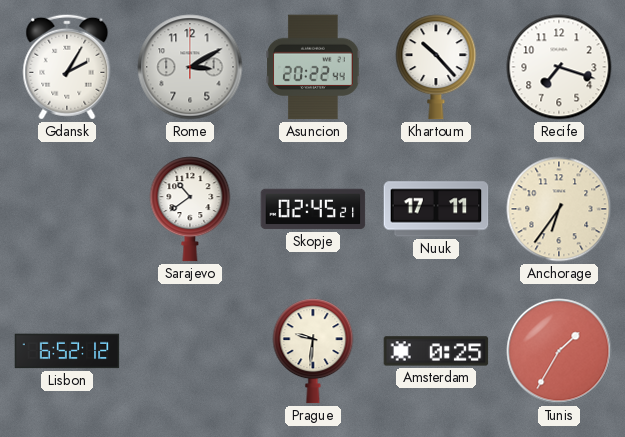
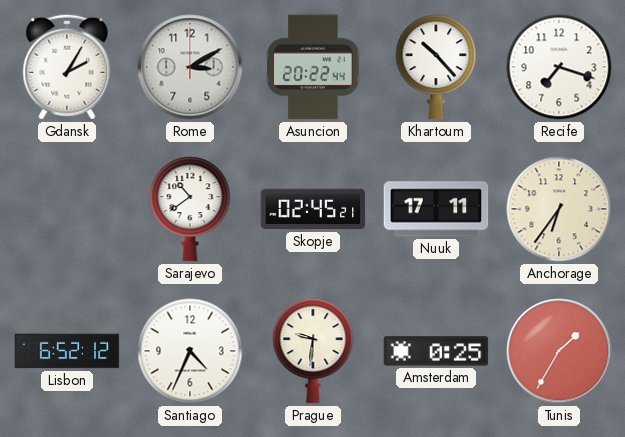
Santiago: none -> 4:34
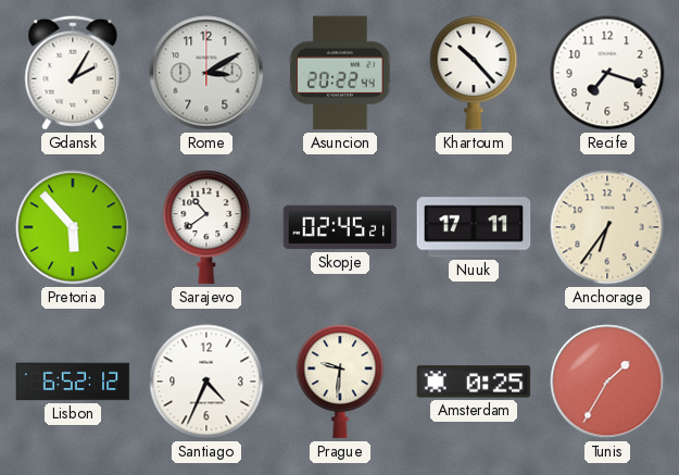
Pretoria: none -> 5:53
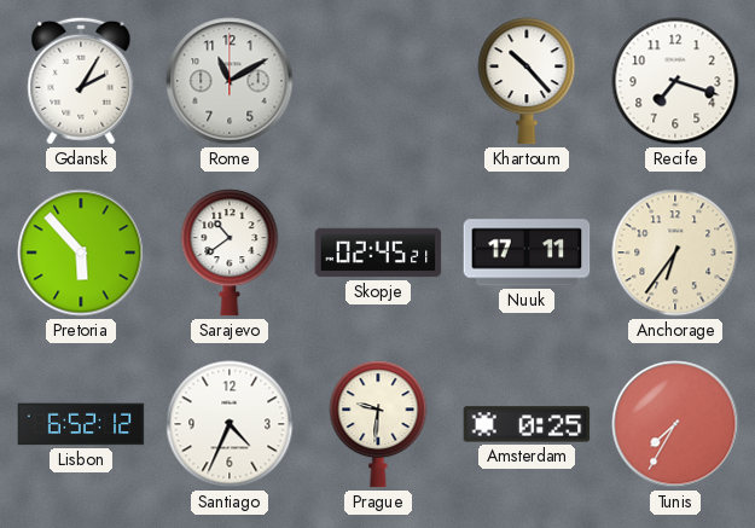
Rome: 3:10 -> 11:10
Asuncion: 20:22 -> none
Tunis: 1:35 -> 7:35
